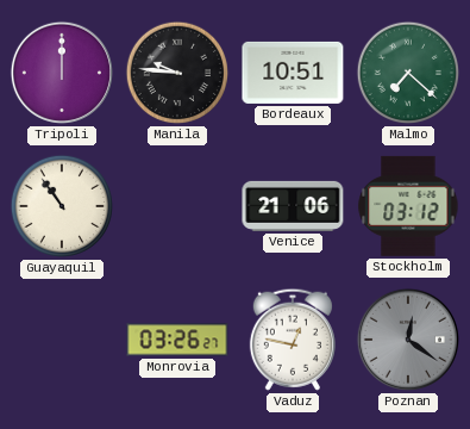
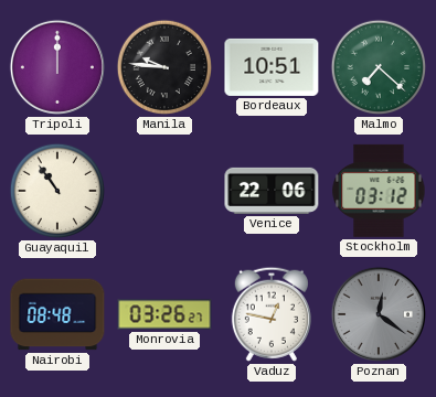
Venice: 21:06 -> 22:06
Nairobi: none -> 08:48
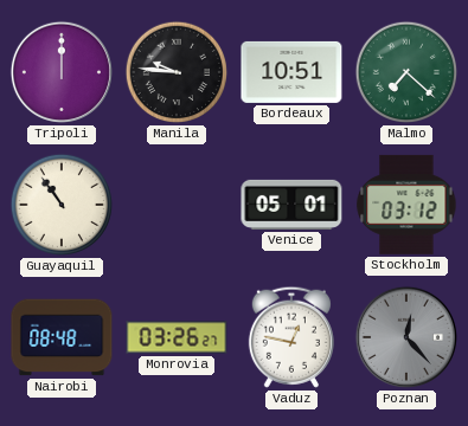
Venice: 22:06 -> 05:01
Poznan: 12:21 -> 12:23
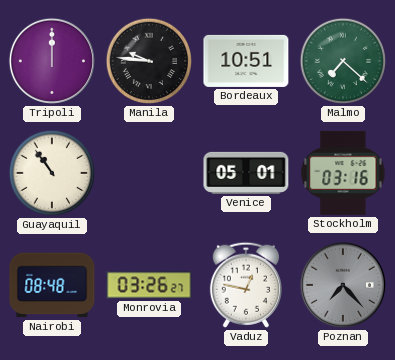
Stockholm: 03:12 -> 03:16
Poznan: 12:23 -> 7:23
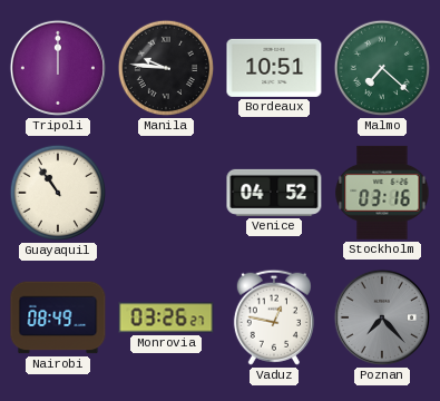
Venice: 05:01 -> 04:52
Nairobi: 08:48 -> 08:49
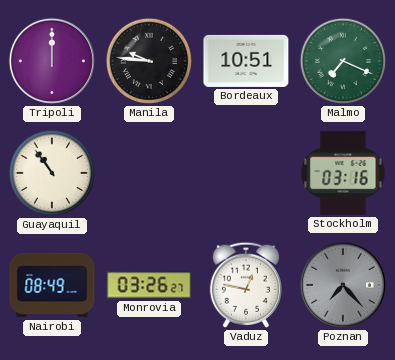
Malmo: 7:22 -> 7:19
Venice: 04:52 -> none
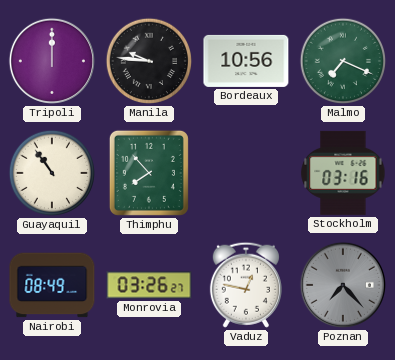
Bordeaux: 10:51 -> 10:56
Thimphu: none -> 7:53
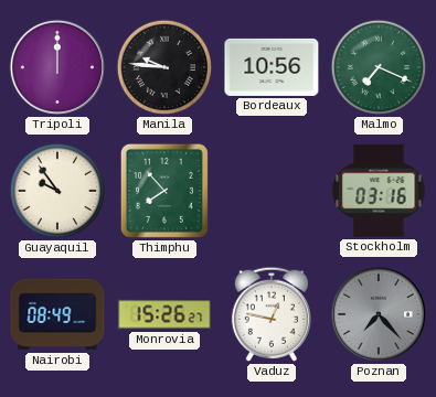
Guayaquil: 10:54 -> 9:54
Monrovia: 03:26 -> 15:26
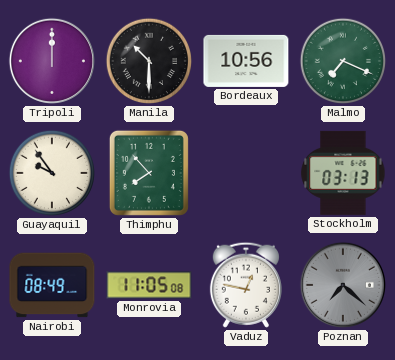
Manila: 9:46 -> 10:30
Stockholm: 03:16 -> 03:13
Monrovia: 15:26 -> 11:05
Poznan: 7:23 -> 7:22
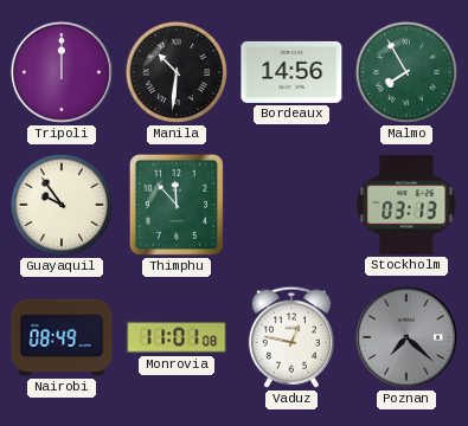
Manila: 10:30 -> 10:31
Bordeaux: 10:56 -> 14:56
Malmo: 7:19 -> 7:55
Thimphu: 7:53 -> 11:53
Monrovia: 11:05 -> 11:01
